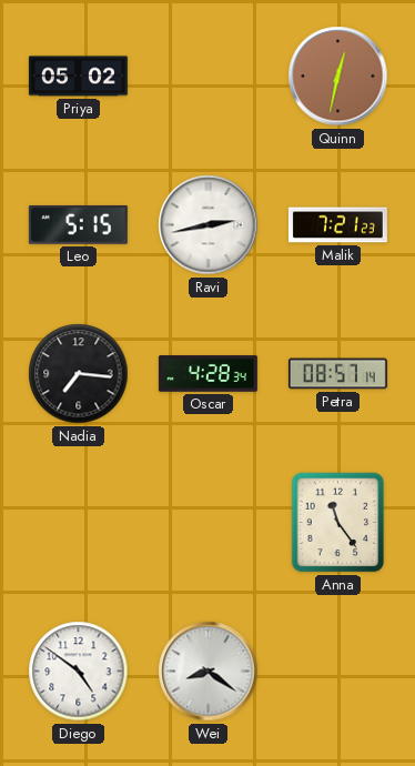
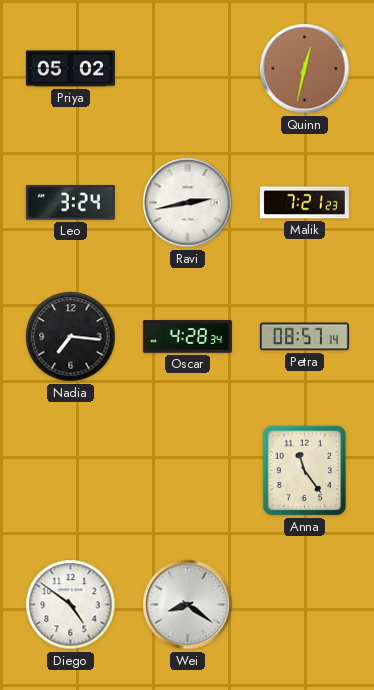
Leo: 5:15 -> 3:24
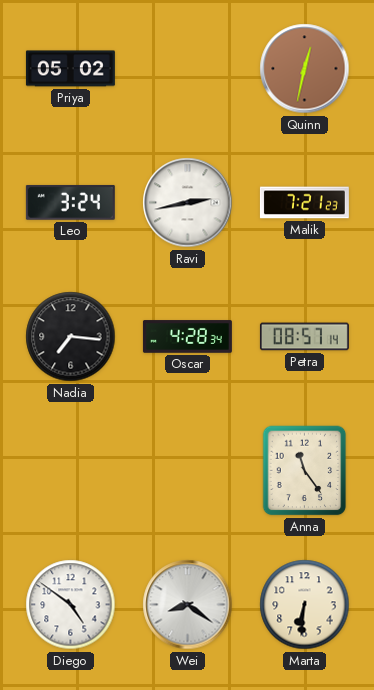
Marta: none -> 6:31
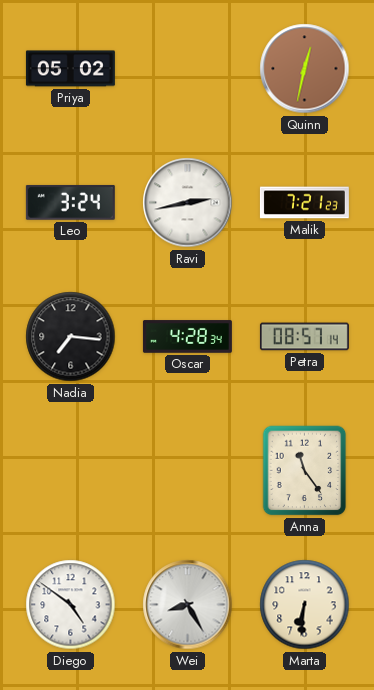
Wei: 8:21 -> 8:25
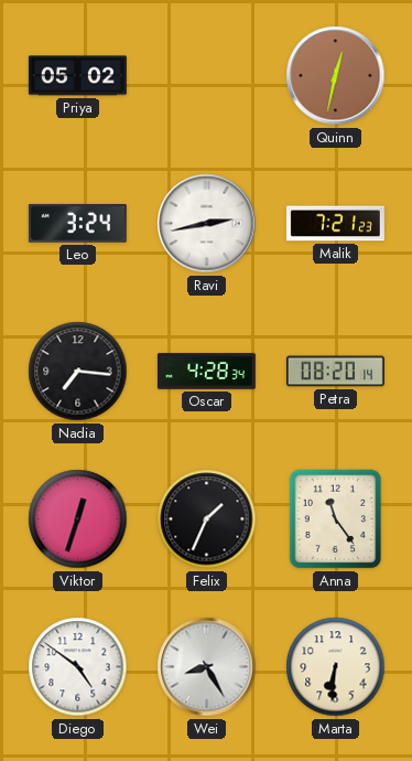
Petra: 08:57 -> 08:20
Viktor: none -> 12:33
Felix: none -> 1:34
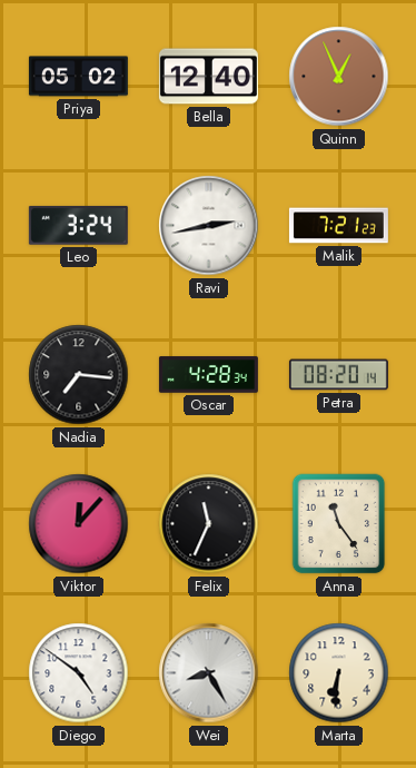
Bella: none -> 12:40
Quinn: 12:32 -> 12:56
Viktor: 12:33 -> 12:07
Felix: 1:34 -> 11:34
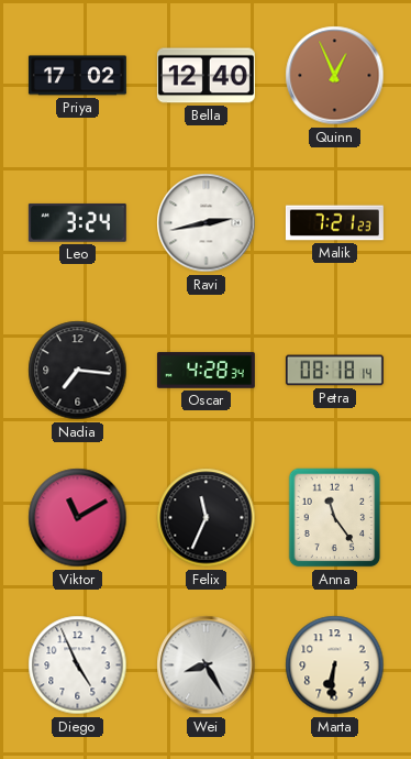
Priya: 05:02 -> 17:02
Petra: 08:20 -> 08:18
Viktor: 12:07 -> 11:10
Diego: 4:51 -> 4:56
